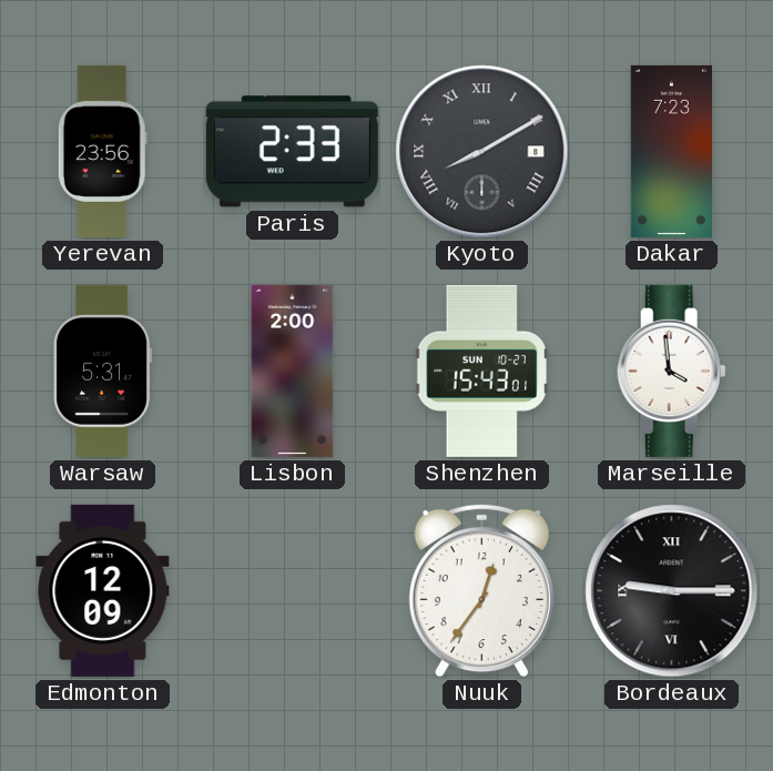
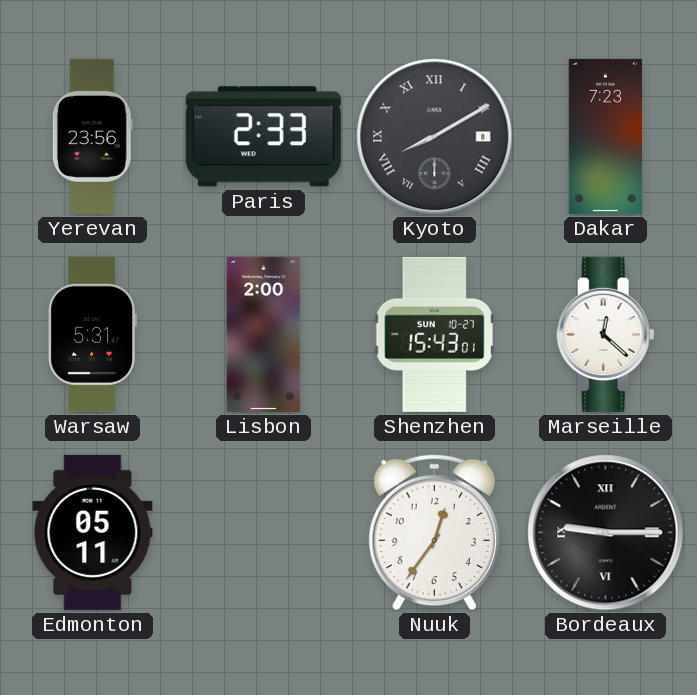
Marseille: 3:59 -> 12:22
Edmonton: 12:09 -> 05:11
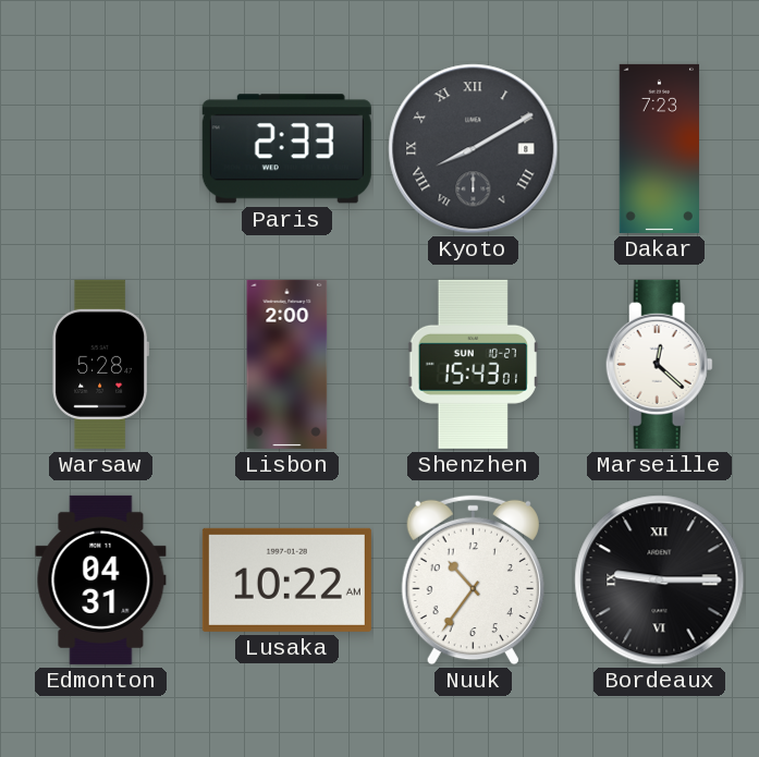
Yerevan: 23:56 -> none
Warsaw: 5:31 -> 5:28
Edmonton: 05:11 -> 04:31
Lusaka: none -> 10:22
Nuuk: 12:36 -> 10:36
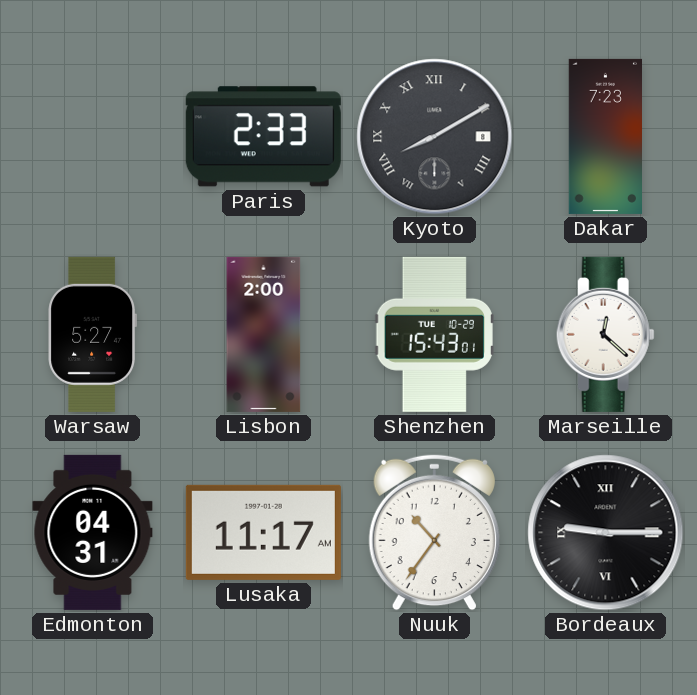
Warsaw: 5:28 -> 5:27
Shenzhen date: SUN 10-27 -> TUE 10-29
Lusaka: 10:22 -> 11:17
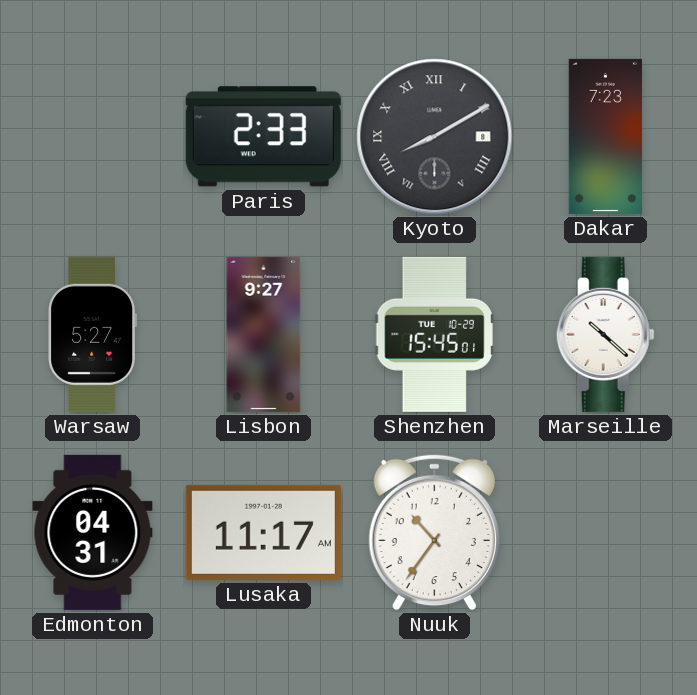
Lisbon: 2:00 -> 9:27
Shenzhen: 15:43 -> 15:45
Marseille: 12:22 -> 10:22
Bordeaux: 9:15 -> none
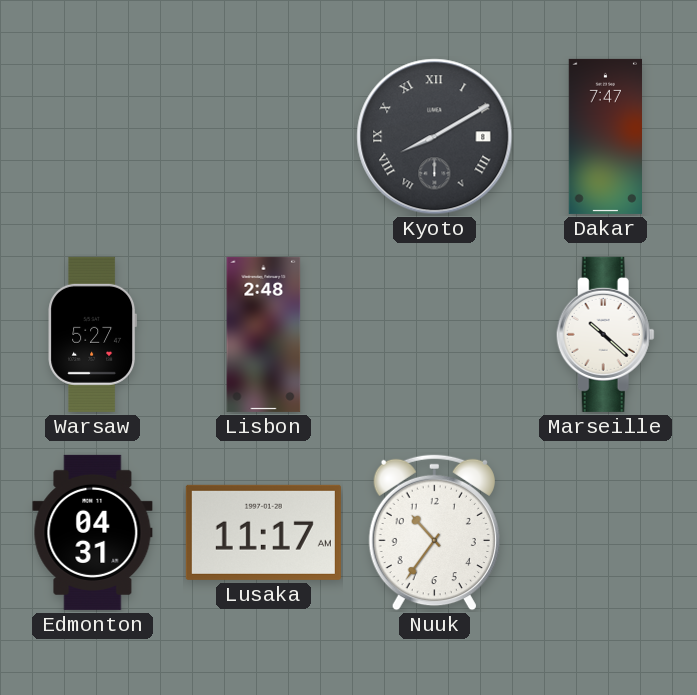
Paris: 2:33 -> none
Dakar: 7:23 -> 7:47
Lisbon: 9:27 -> 2:48
Shenzhen: 15:45 -> none
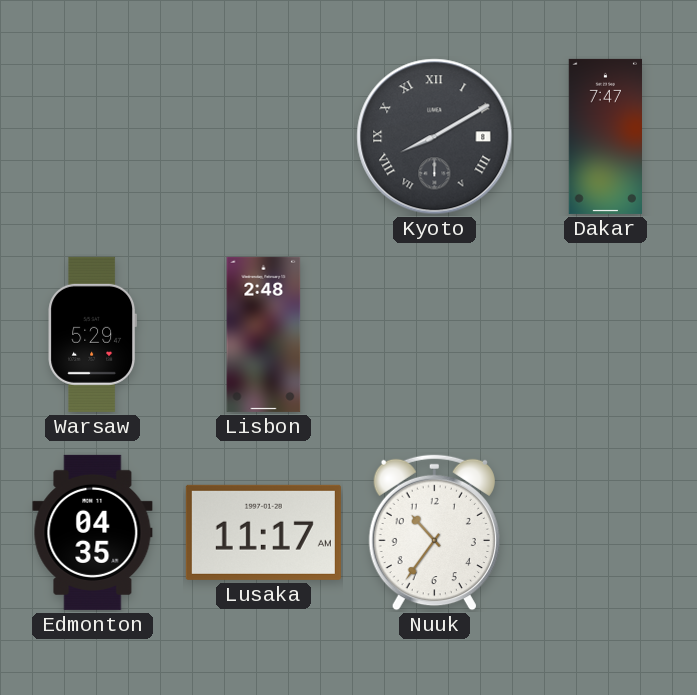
Warsaw: 5:27 -> 5:29
Marseille: 10:22 -> none
Edmonton: 04:31 -> 04:35
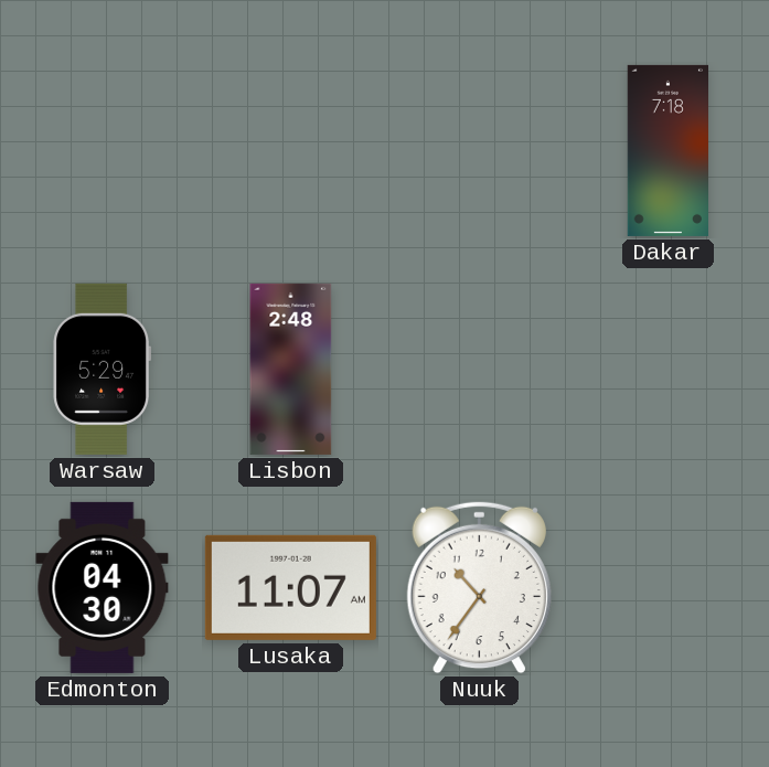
Kyoto: 8:10 -> none
Dakar: 7:47 -> 7:18
Edmonton: 04:35 -> 04:30
Lusaka: 11:17 -> 11:07
